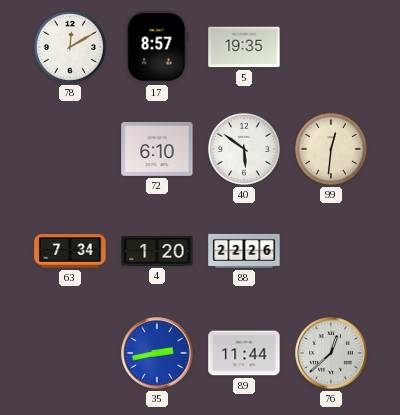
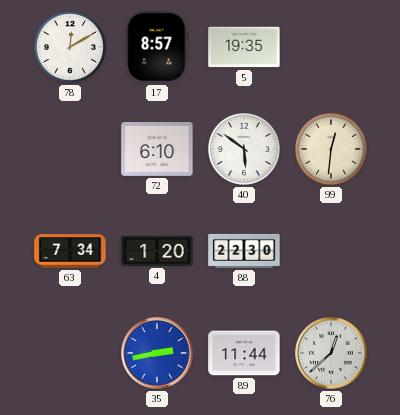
88: 22:26 -> 22:30
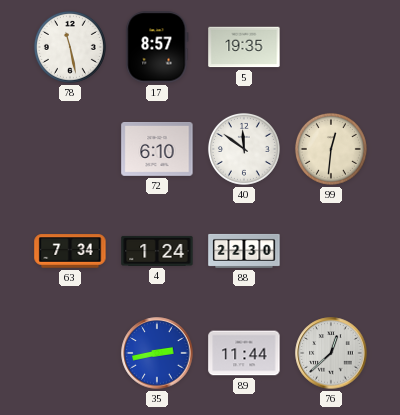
78: 12:10 -> 11:28
40: 5:51 -> 11:51
4: 1:20 -> 1:24
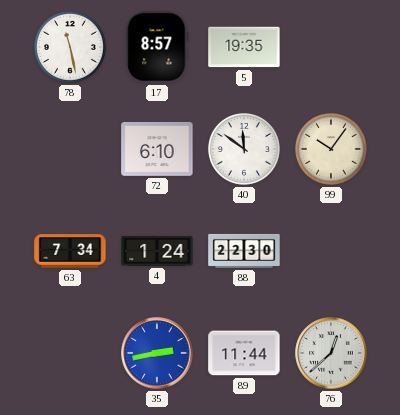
99: 12:31 -> 10:06
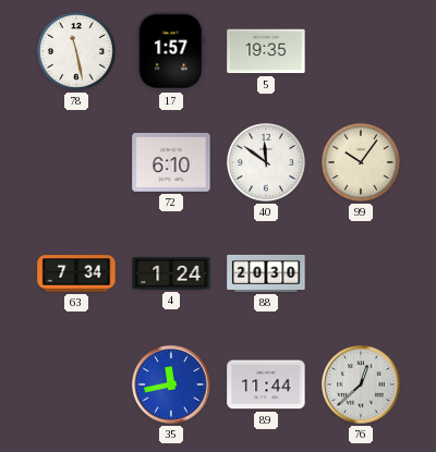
17: 8:57 -> 1:57
88: 22:30 -> 20:30
35: 2:43 -> 11:43
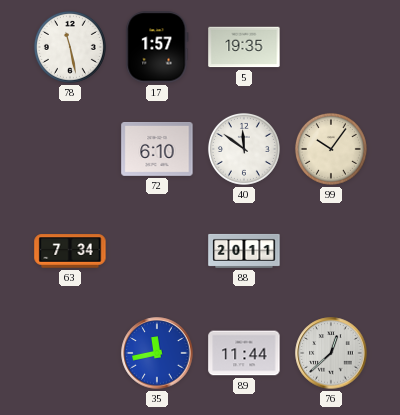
4: 1:24 -> none
88: 20:30 -> 20:11
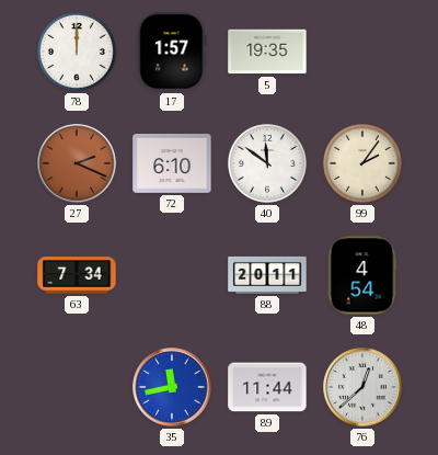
78: 11:28 -> 12:00
27: none -> 2:19
99: 10:06 -> 2:06
48: none -> 4:54
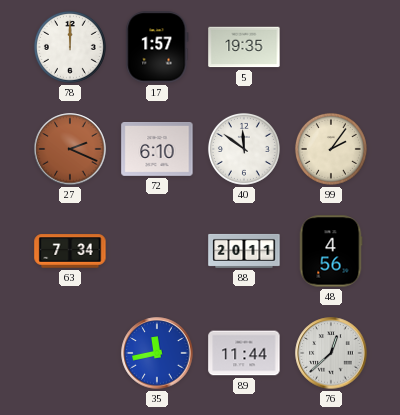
48: 4:54 -> 4:56
